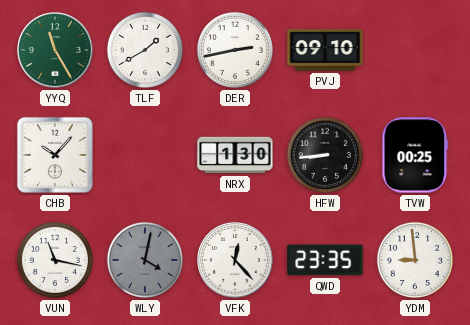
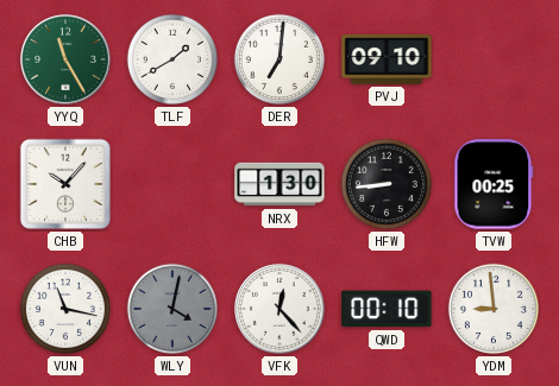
DER: 2:43 -> 7:01
QWD: 23:35 -> 00:10
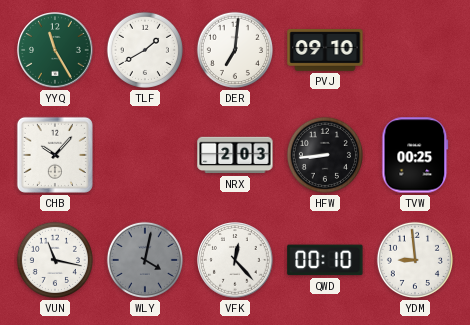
NRX: 1:30 -> 2:03
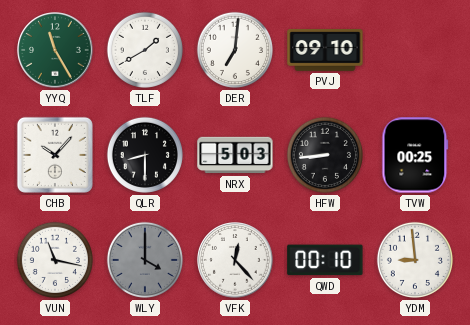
QLR: none -> 8:30
NRX: 2:03 -> 5:03
WLY: 4:02 -> 4:00
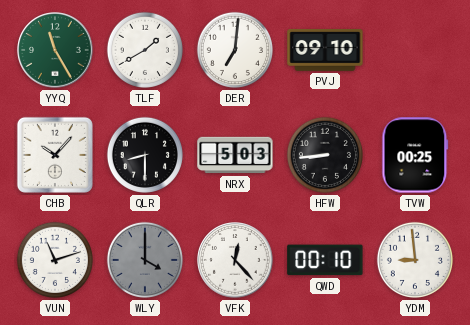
VUN: 11:17 -> 11:12
